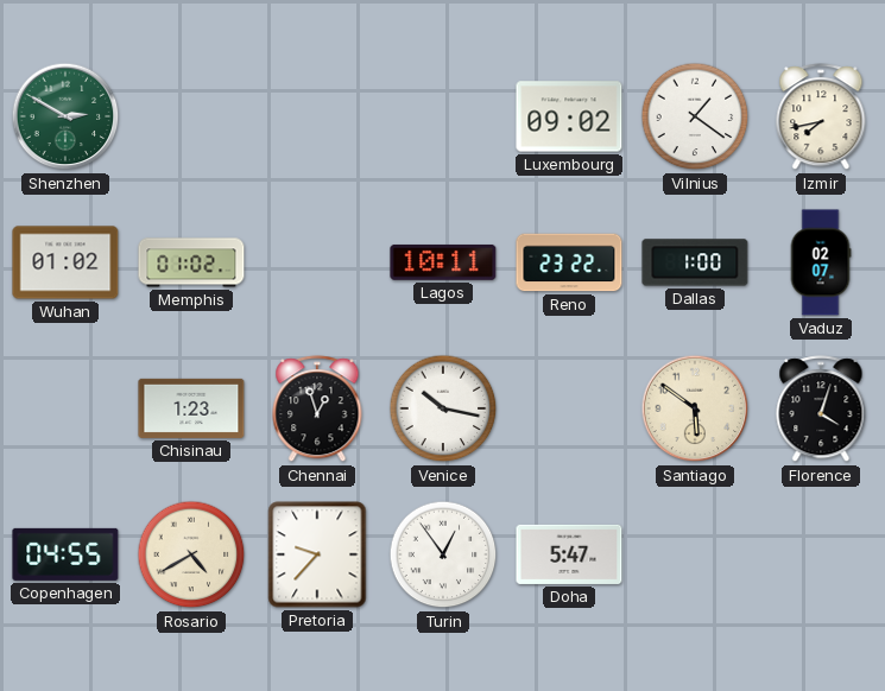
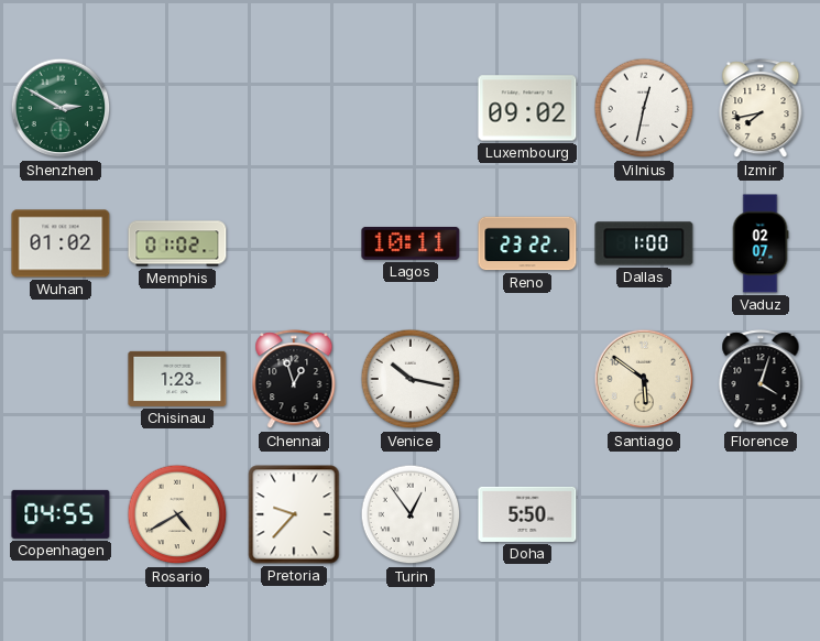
Vilnius: 1:21 -> 12:32
Doha: 5:47 -> 5:50
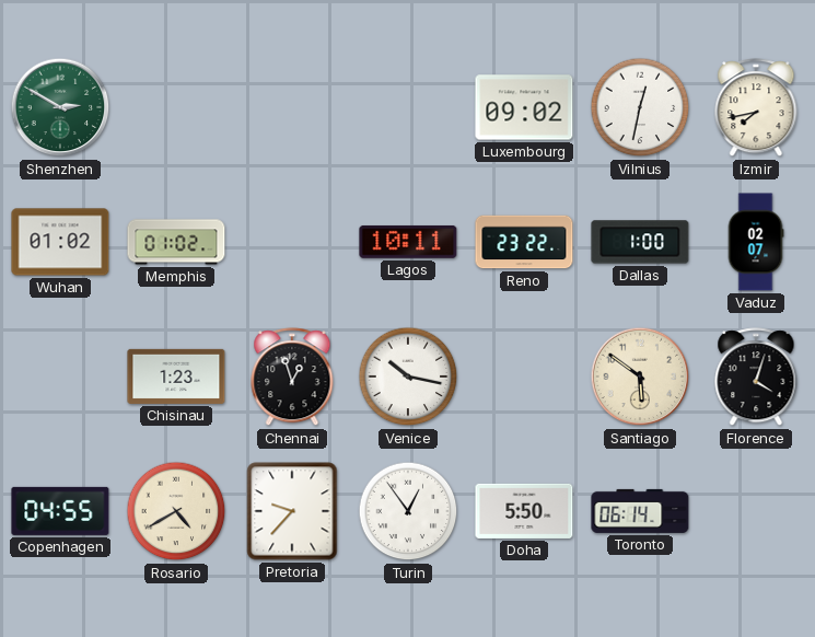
Toronto: none -> 06:14
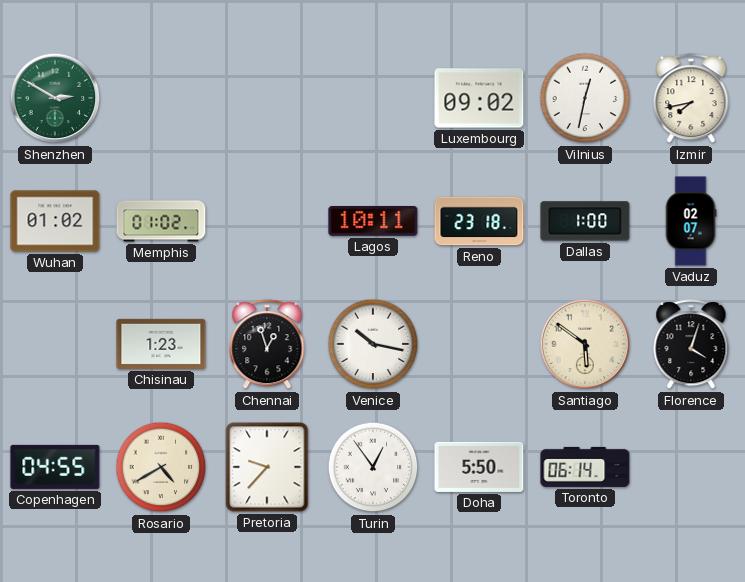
Reno: 23:22 -> 23:18
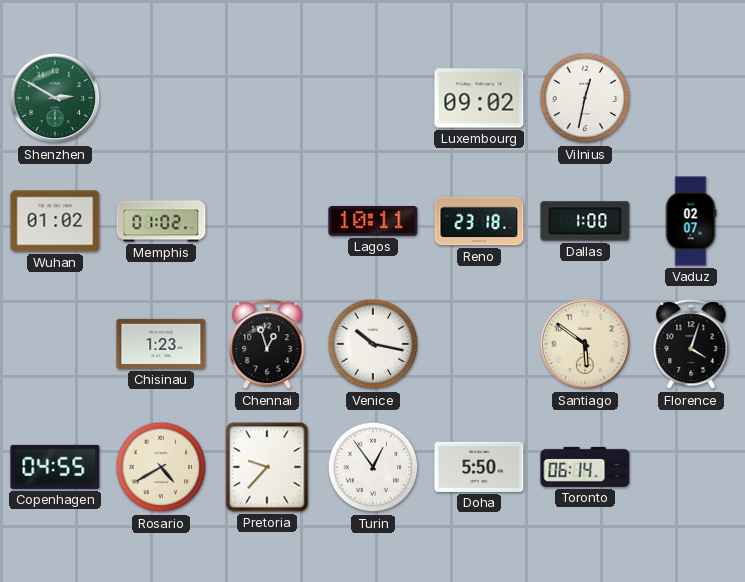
Izmir: 7:43 -> none
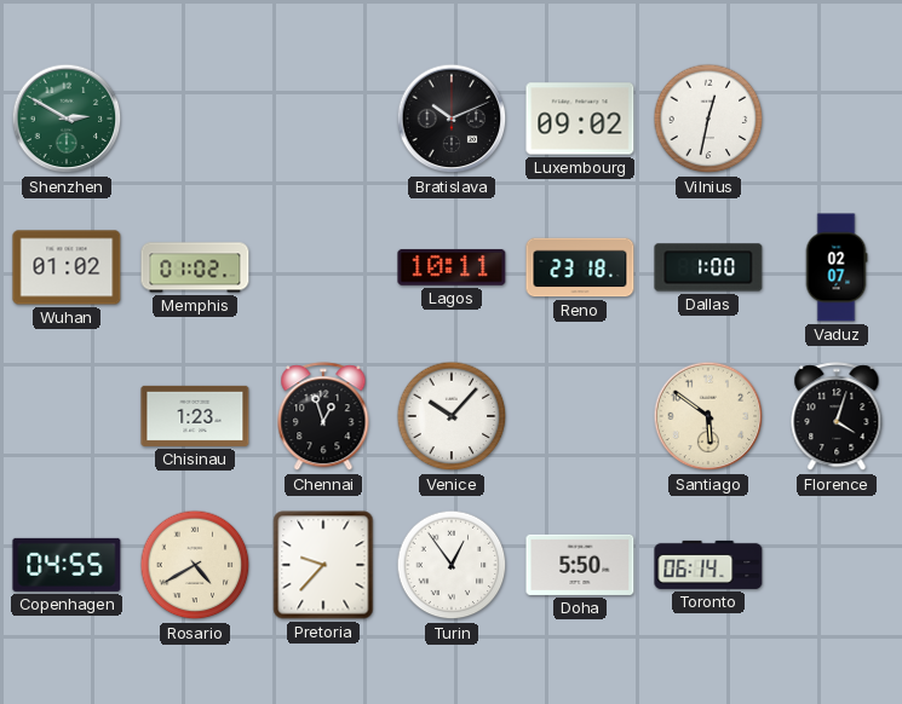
Bratislava: none -> 10:11
Venice: 10:17 -> 10:07
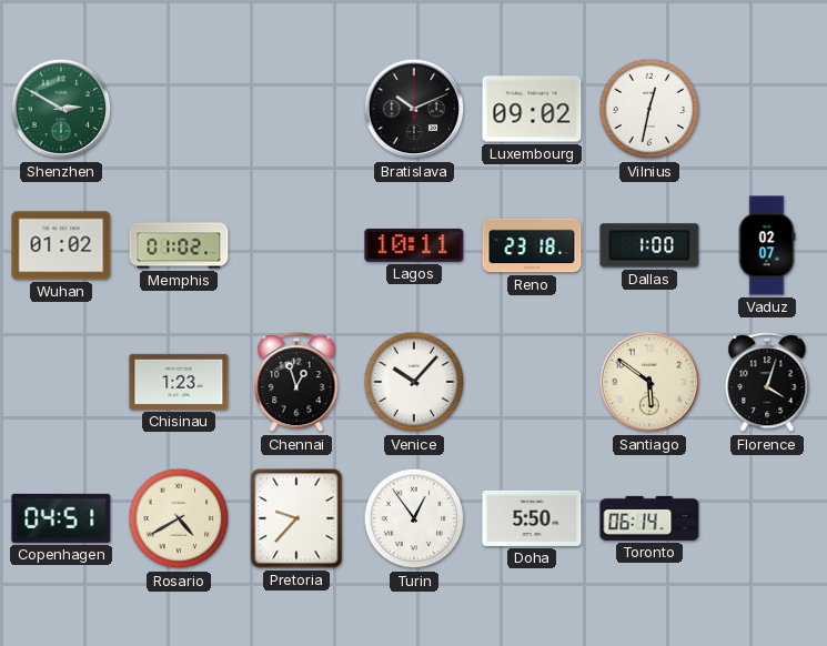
Copenhagen: 04:55 -> 04:51
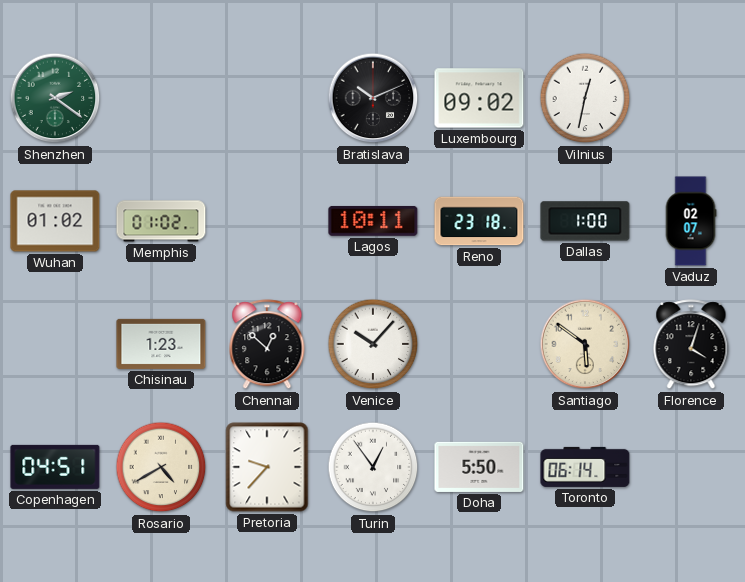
Shenzhen: 2:50 -> 2:21
Chennai: 12:57 -> 12:52
